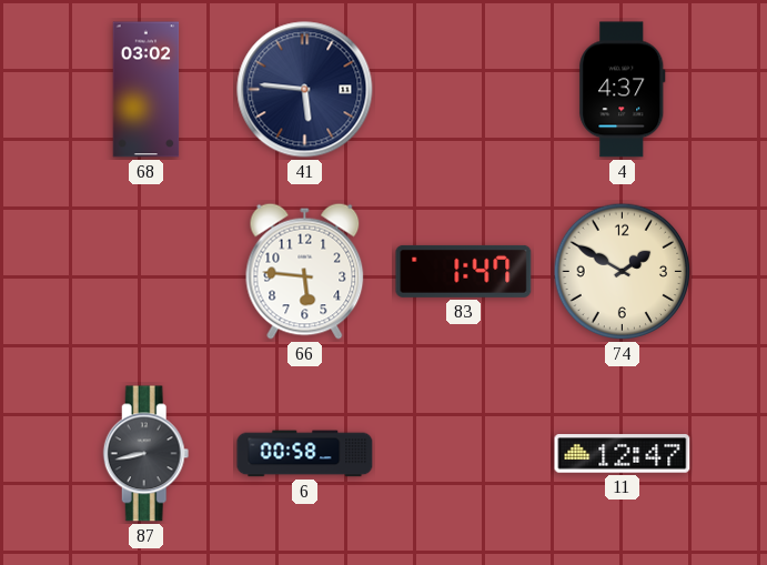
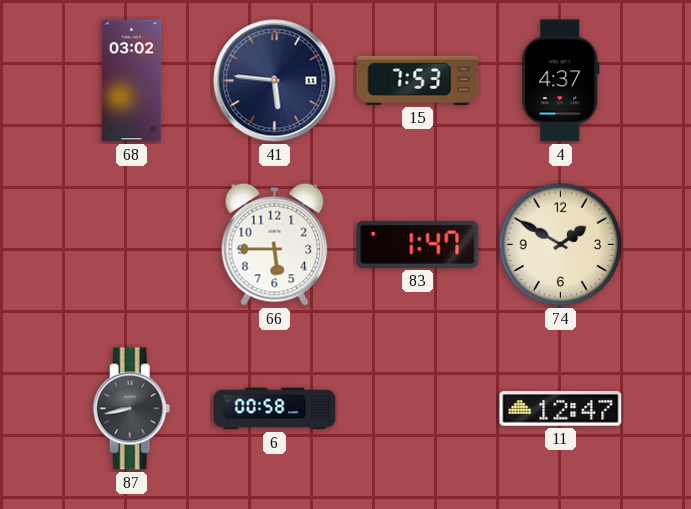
15: none -> 7:53
66: 5:46 -> 5:45
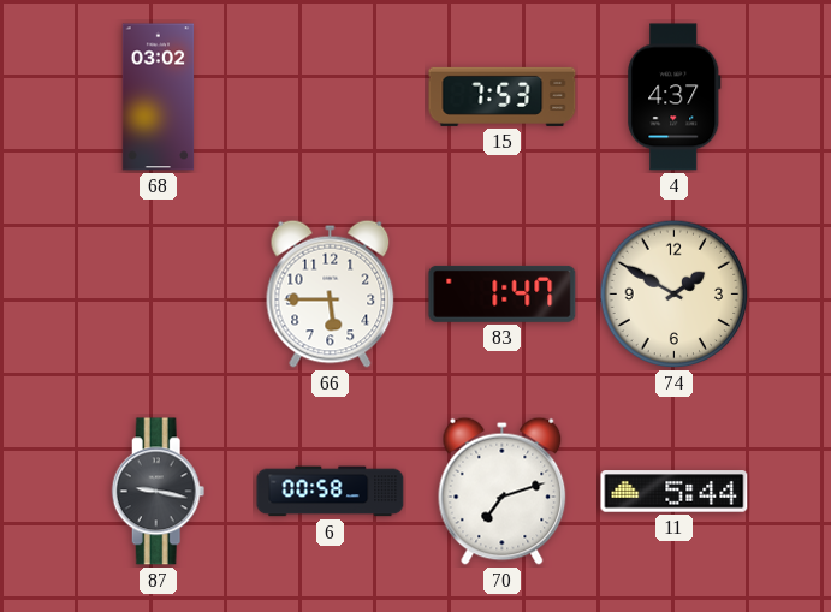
41: 5:46 -> none
87: 8:43 -> 9:17
70: none -> 7:12
11: 12:47 -> 5:44
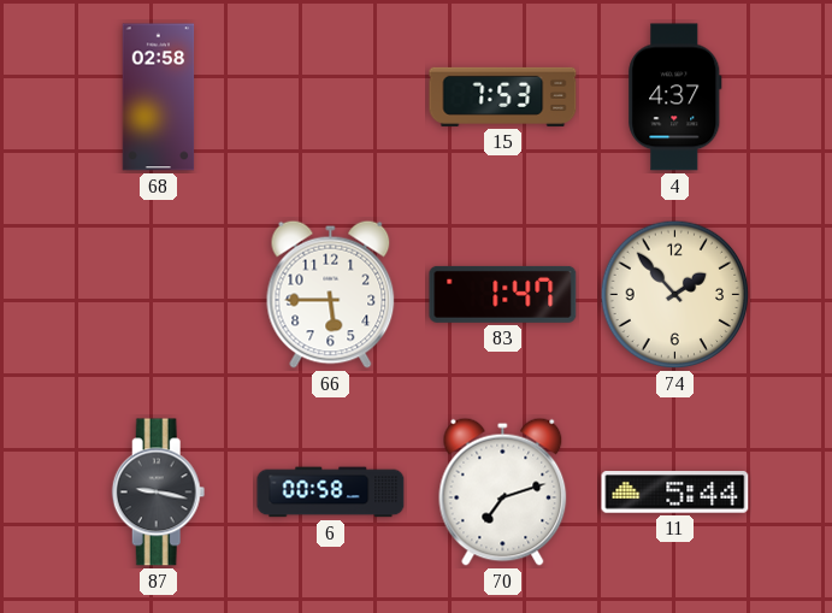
68: 03:02 -> 02:58
74: 1:50 -> 1:53
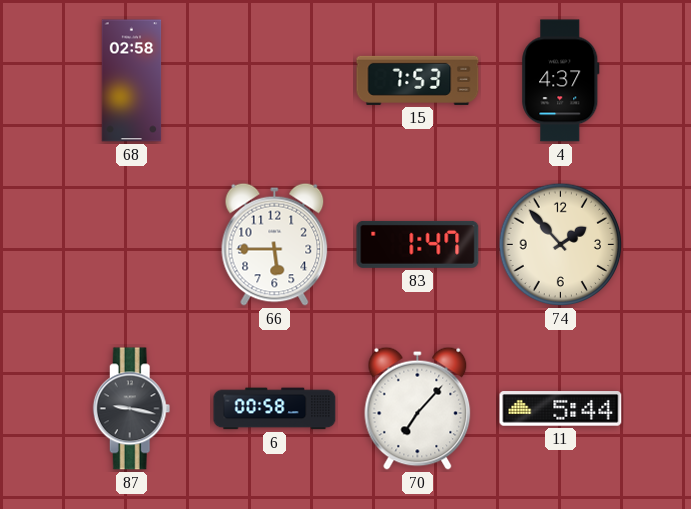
70: 7:12 -> 7:07
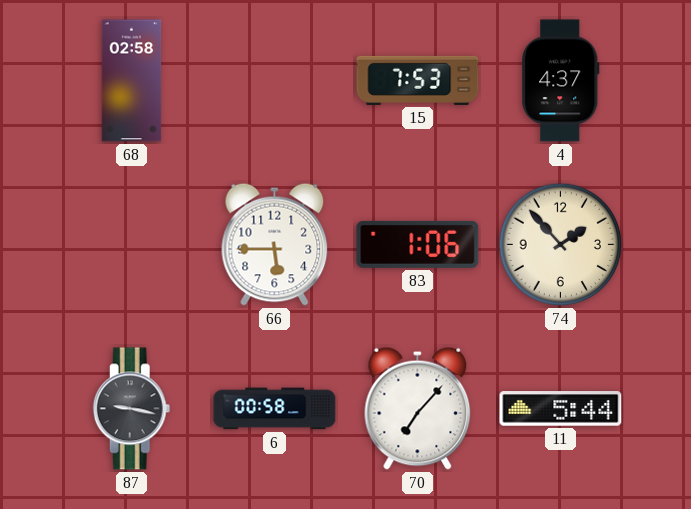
83: 1:47 -> 1:06
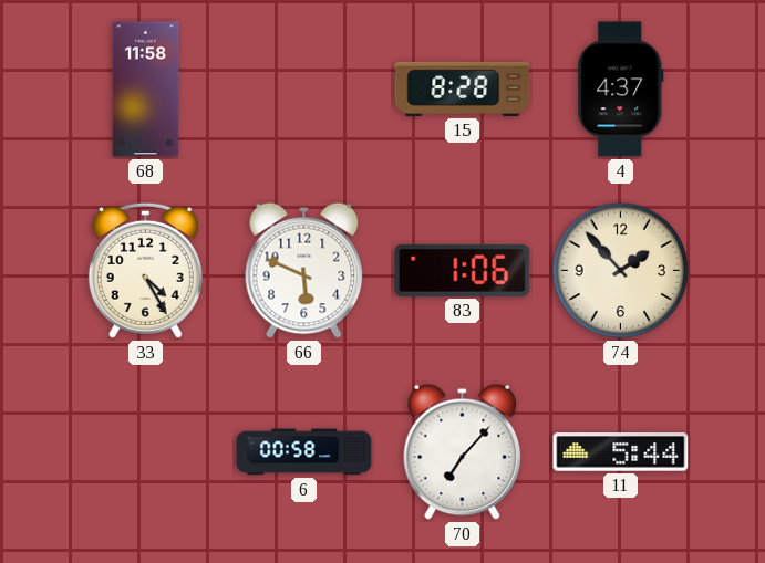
68: 02:58 -> 11:58
15: 7:53 -> 8:28
33: none -> 4:25
66: 5:45 -> 5:49
87: 9:17 -> none
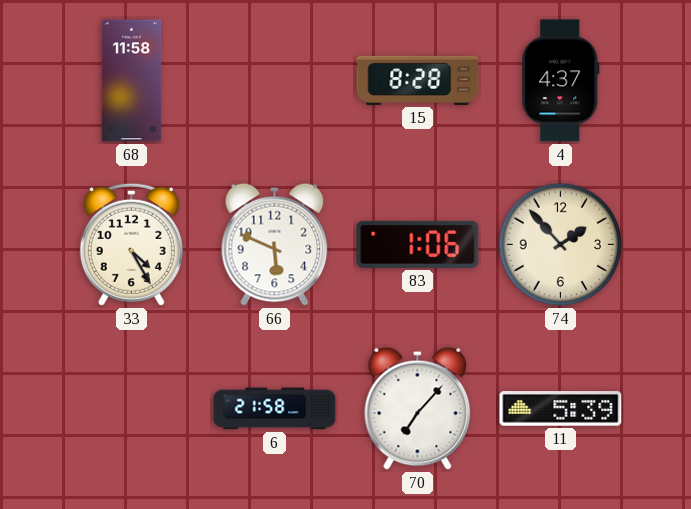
6: 00:58 -> 21:58
11: 5:44 -> 5:39
